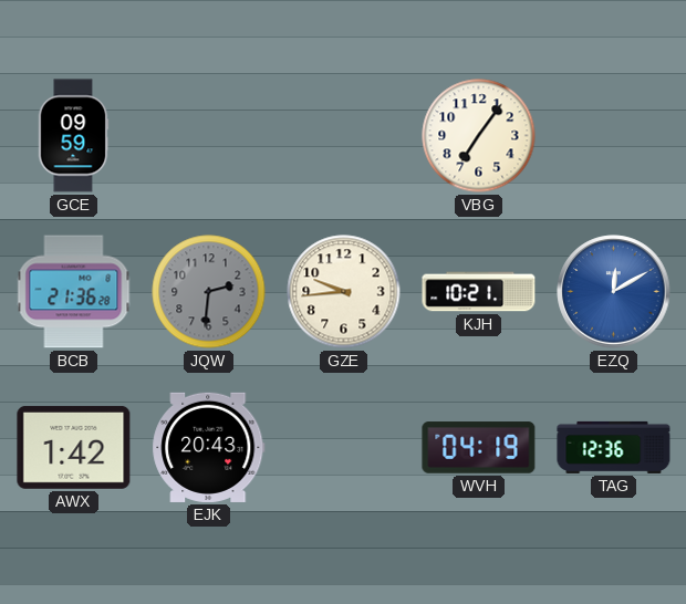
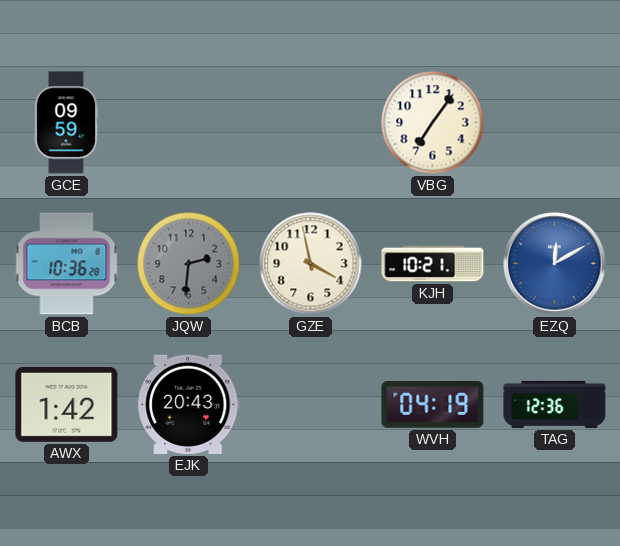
BCB: 21:36 -> 10:36
GZE: 9:44 -> 3:58
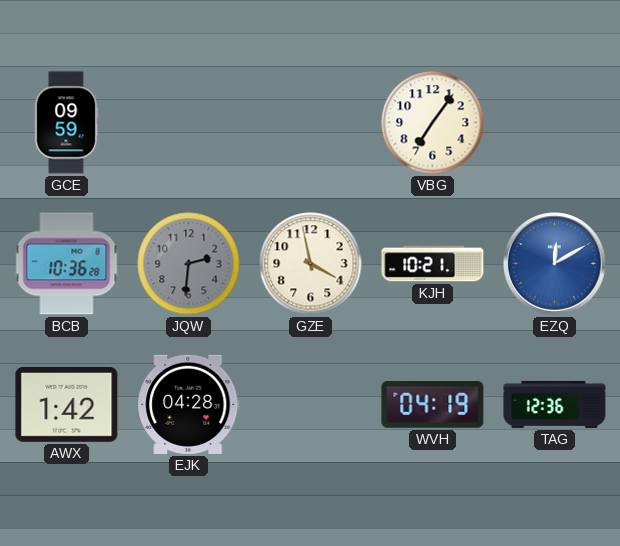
EJK: 20:43 -> 04:28
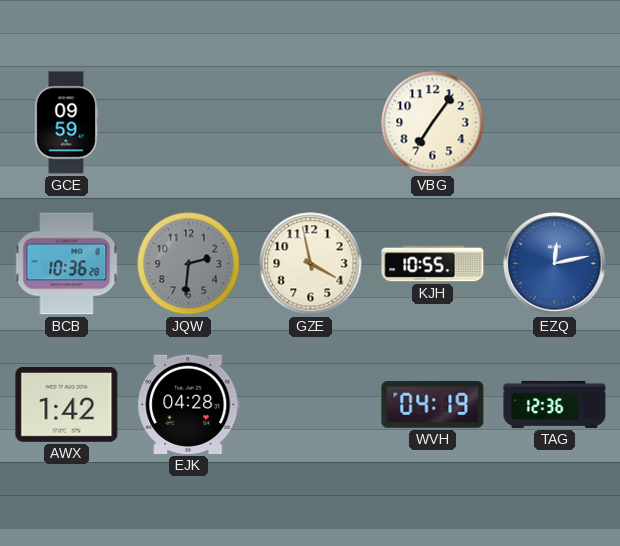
KJH: 10:21 -> 10:55
EZQ: 12:10 -> 12:13
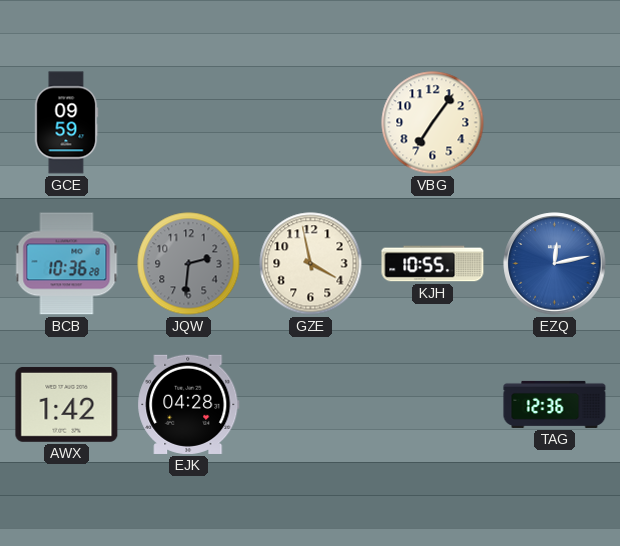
WVH: 04:19 -> none
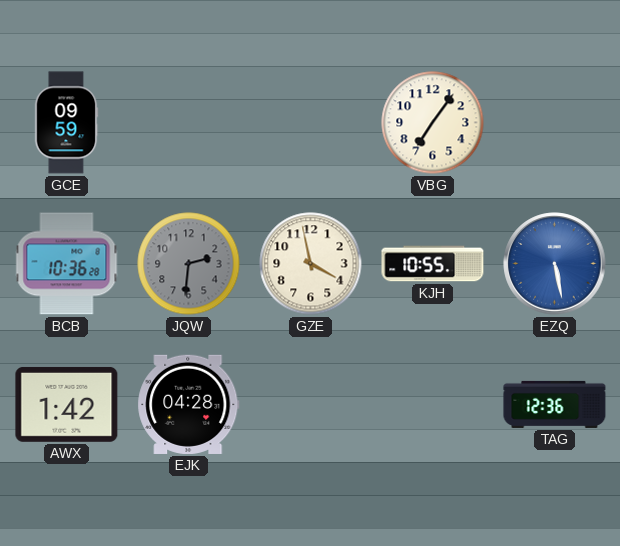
EZQ: 12:13 -> 5:28
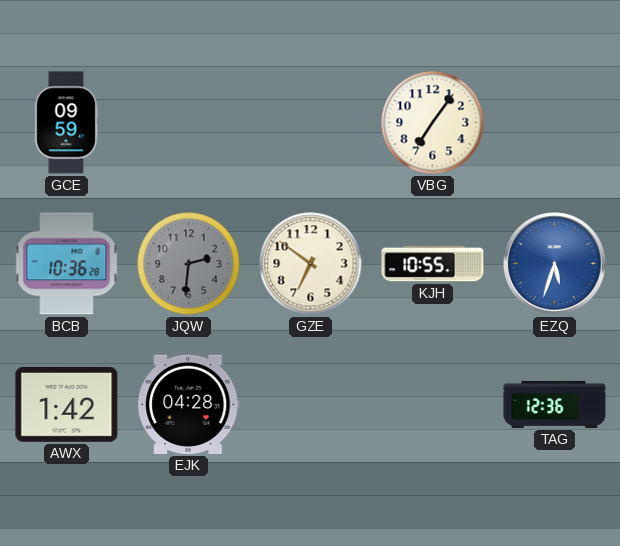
GZE: 3:58 -> 6:51
EZQ: 5:28 -> 5:33
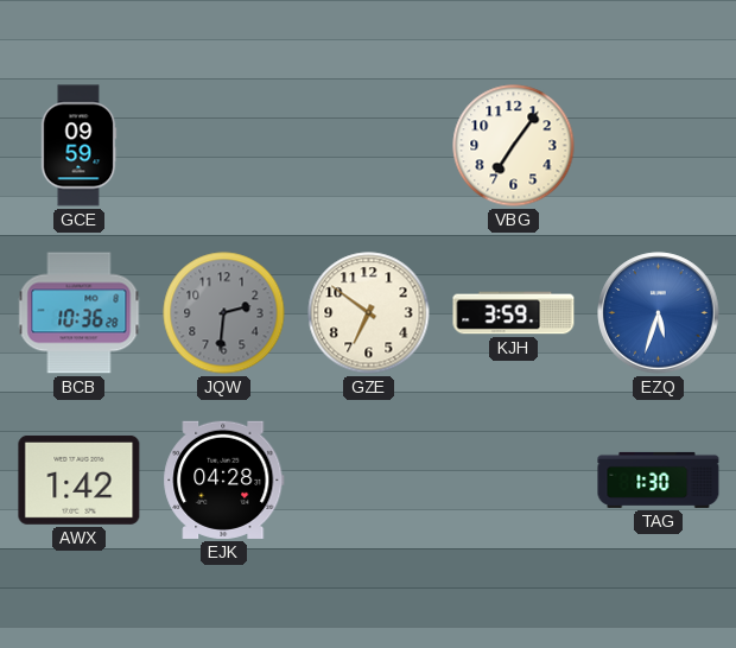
KJH: 10:55 -> 3:59
TAG: 12:36 -> 1:30
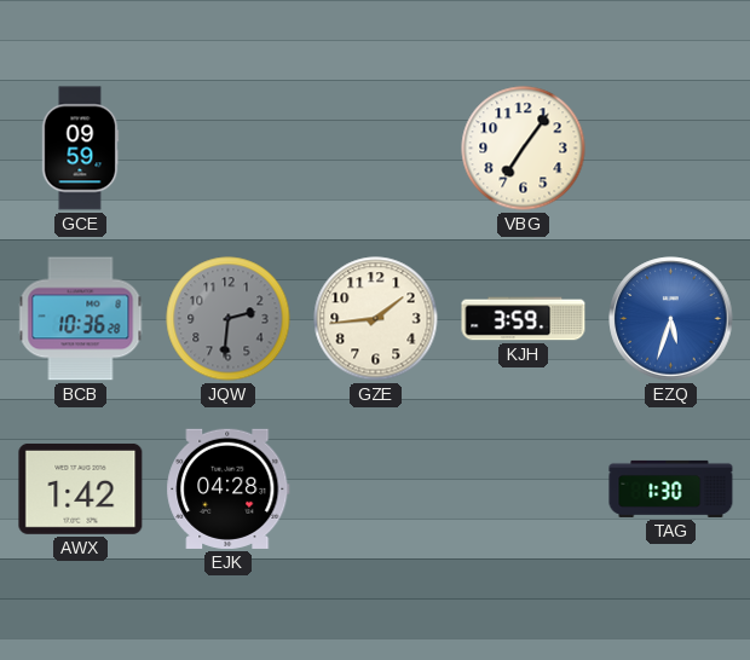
GZE: 6:51 -> 1:44
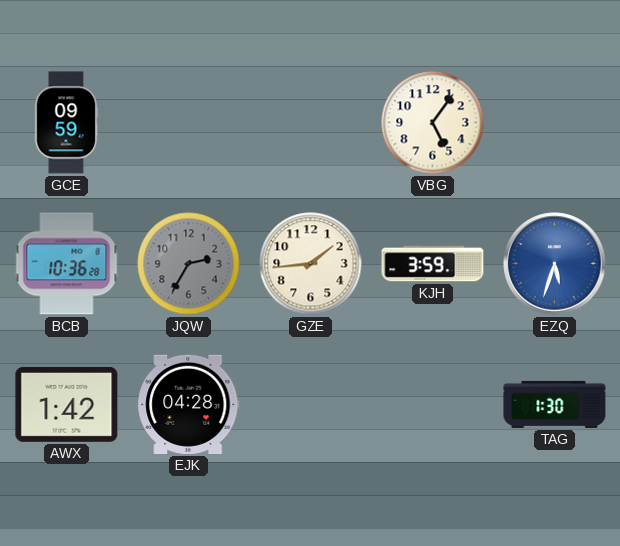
VBG: 7:06 -> 5:06
JQW: 2:31 -> 2:35
